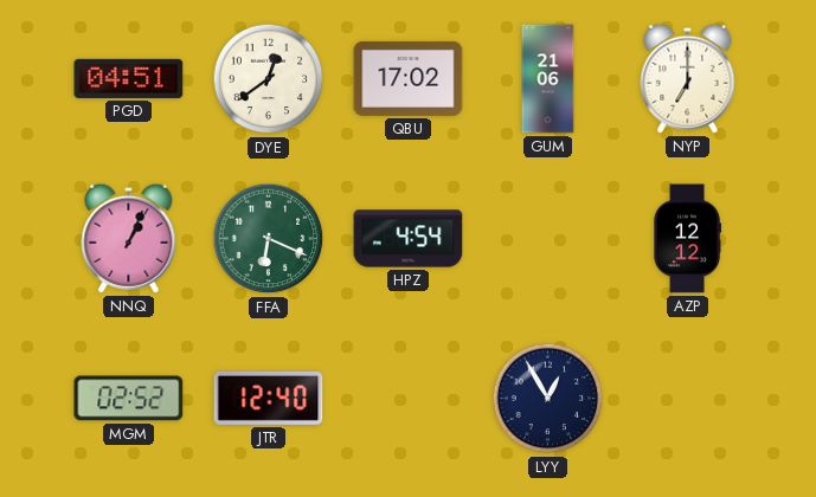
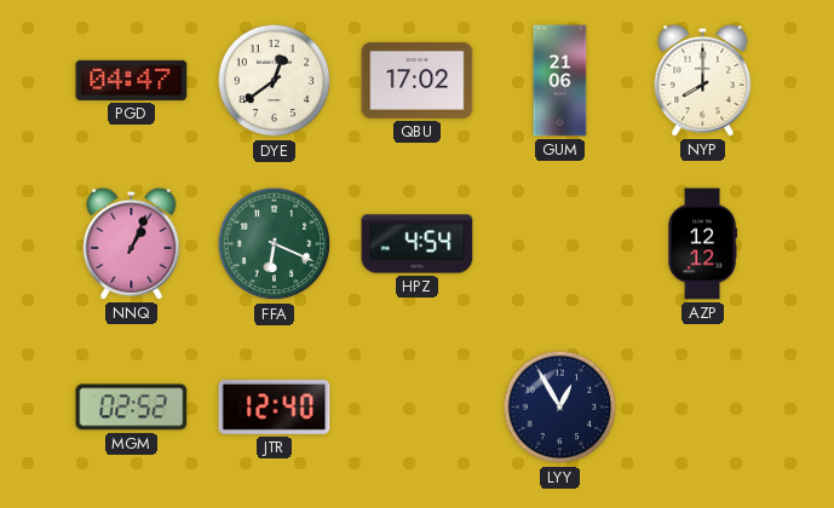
PGD: 04:51 -> 04:47
NYP: 7:00 -> 8:00
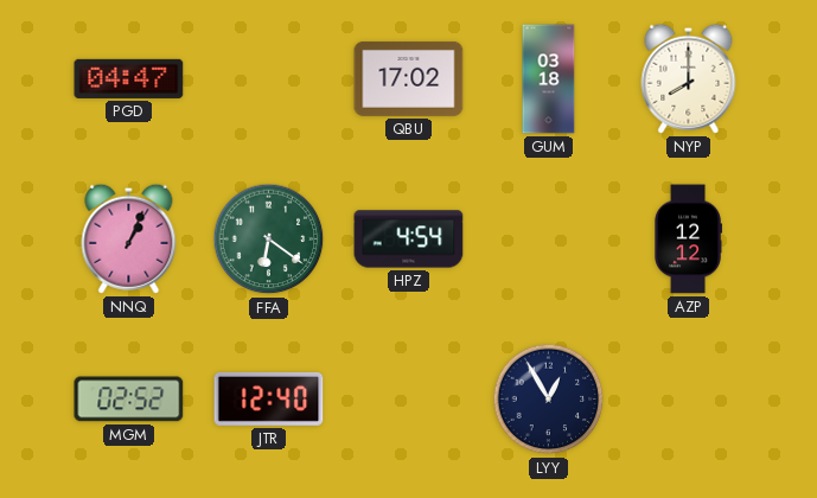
DYE: 12:39 -> none
GUM: 21:06 -> 03:18
FFA: 6:19 -> 6:21
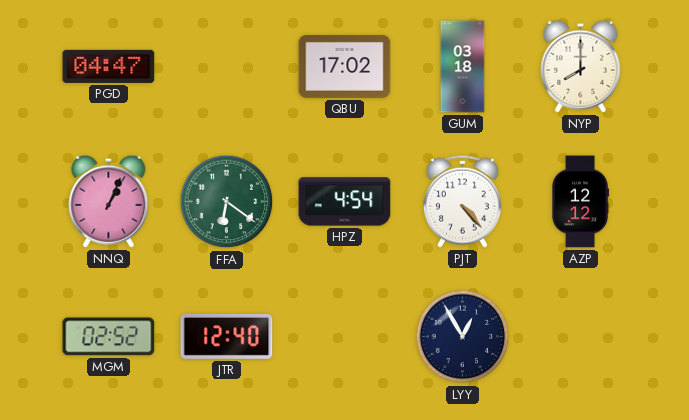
PJT: none -> 4:23
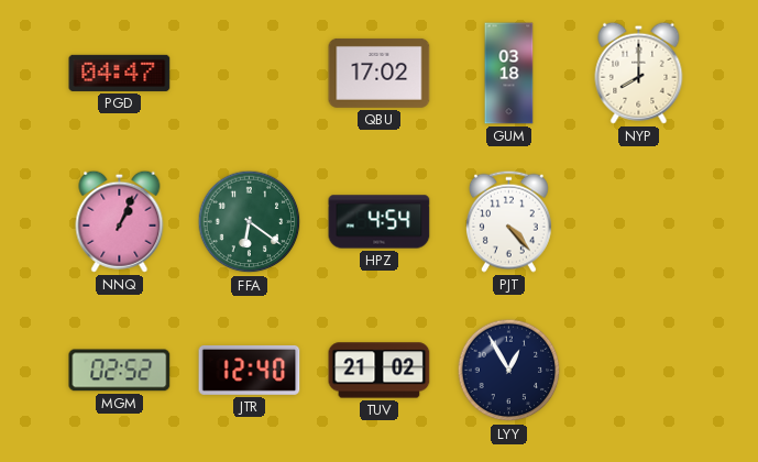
AZP: 12:12 -> none
TUV: none -> 21:02
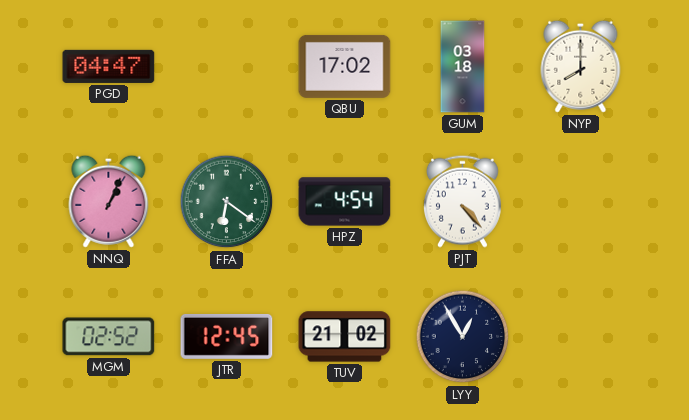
JTR: 12:40 -> 12:45
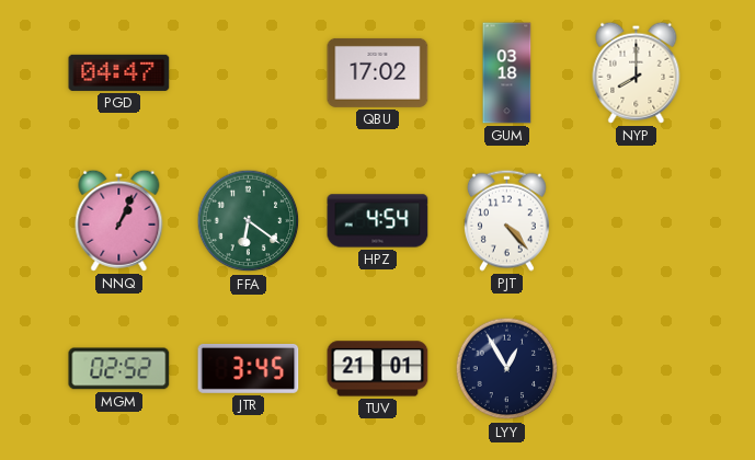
JTR: 12:45 -> 3:45
TUV: 21:02 -> 21:01
